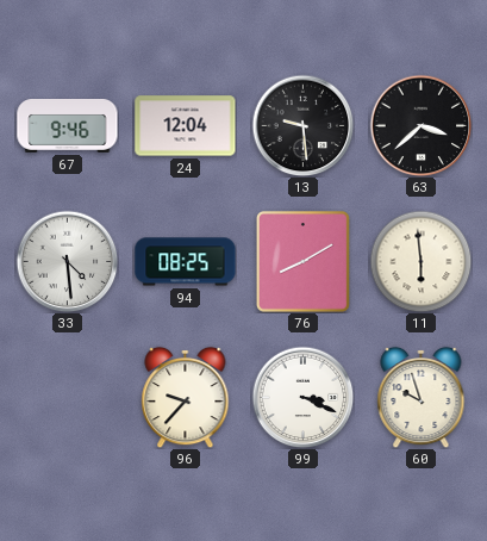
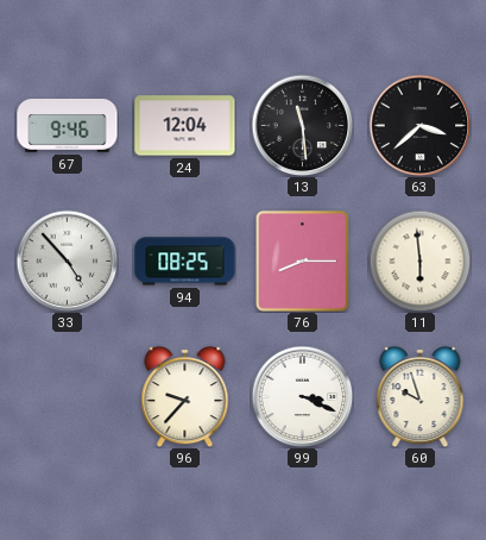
13: 9:29 -> 11:29
33: 4:29 -> 4:53
76: 8:10 -> 8:15
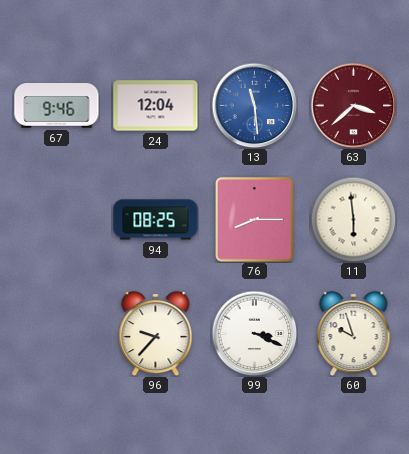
13 dial: black -> blue
63 dial: black -> burgundy
33: 4:53 -> none
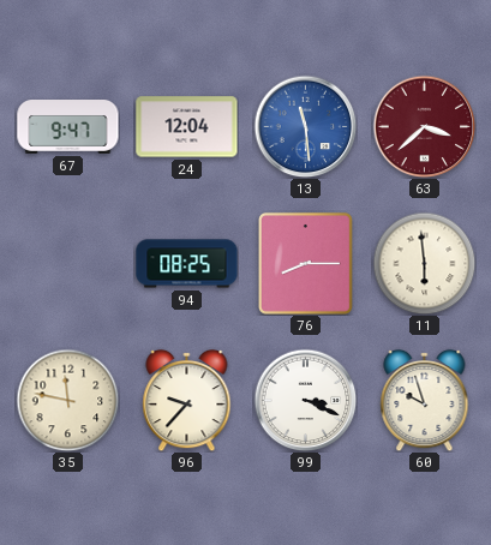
67: 9:46 -> 9:47
35: none -> 11:47
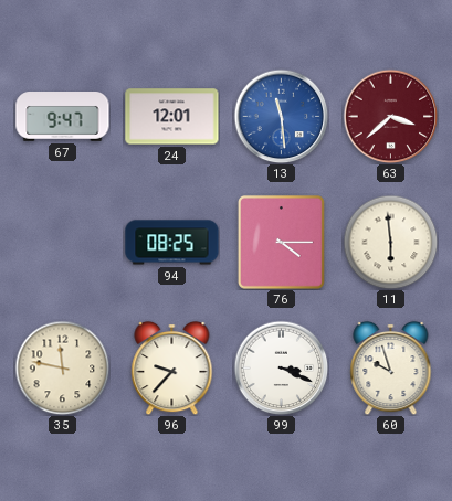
24: 12:04 -> 12:01
76: 8:15 -> 4:15
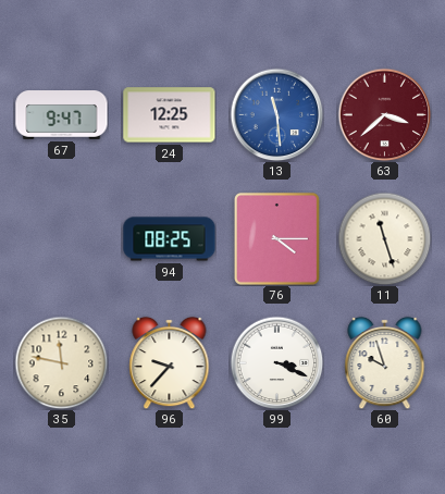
24: 12:01 -> 12:25
11: 5:59 -> 11:27
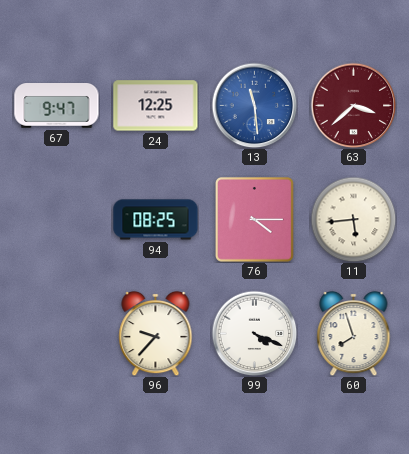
11: 11:27 -> 5:44
35: 11:47 -> none
99: 3:19 -> 4:19
60: 9:57 -> 7:57
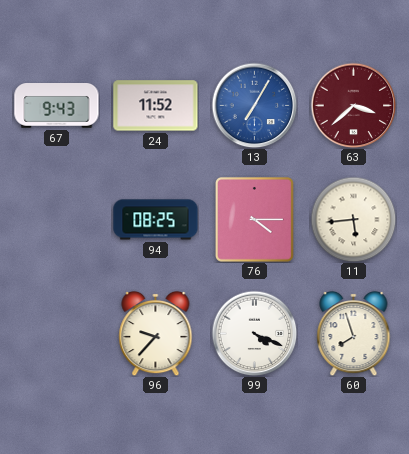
67: 9:47 -> 9:43
24: 12:25 -> 11:52
13: 11:29 -> 7:05
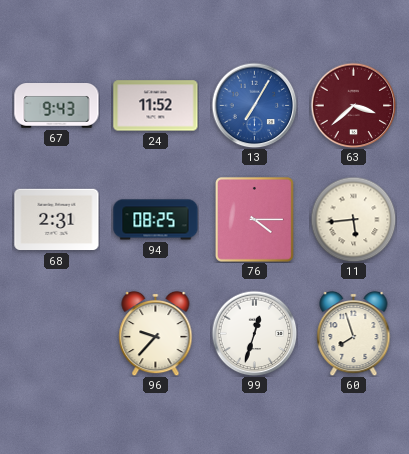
68: none -> 2:31
99: 4:19 -> 12:33
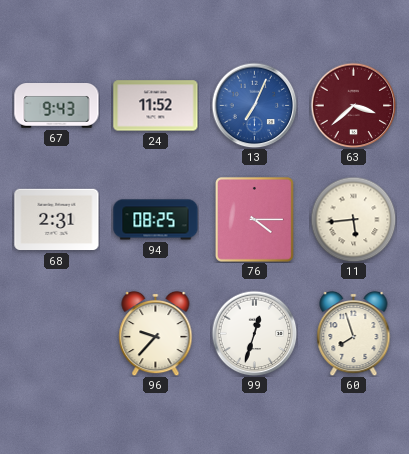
13: 7:05 -> 7:04
